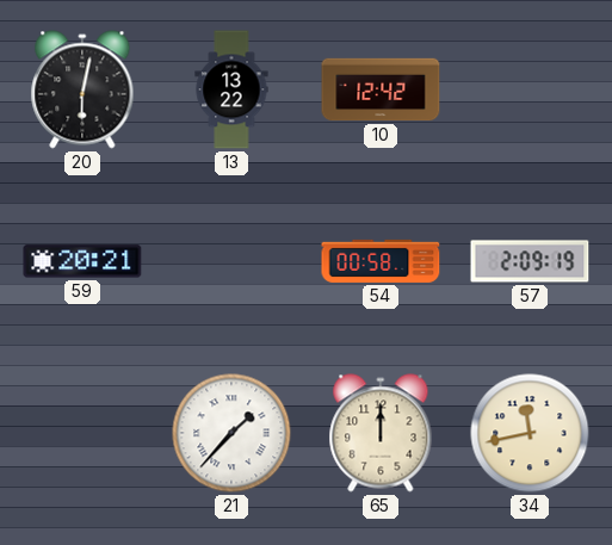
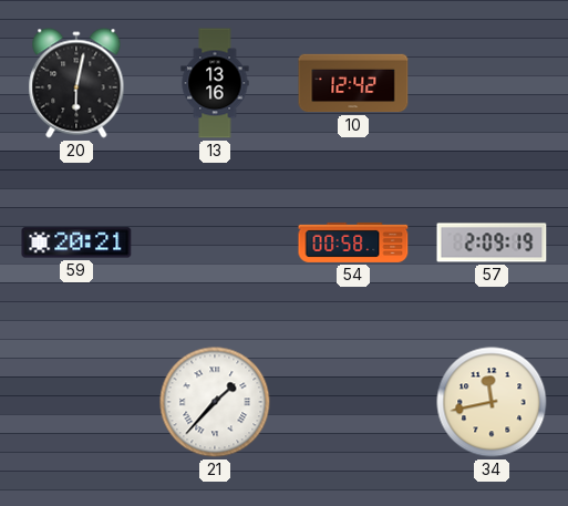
13: 13:22 -> 13:16
65: 12:00 -> none
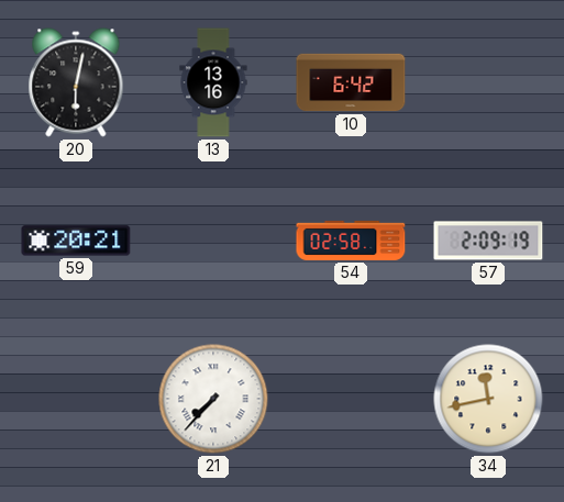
10: 12:42 -> 6:42
54: 00:58 -> 02:58
21: 1:37 -> 7:37
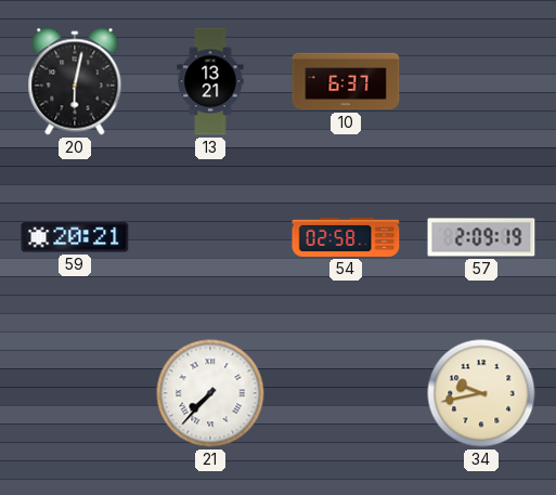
13: 13:16 -> 13:21
10: 6:42 -> 6:37
34: 11:43 -> 9:43
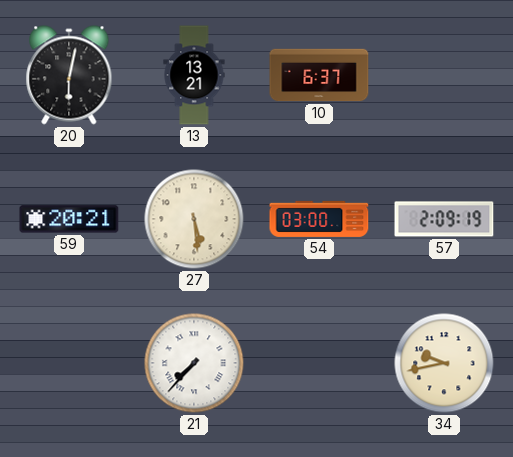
27: none -> 5:29
54: 02:58 -> 03:00
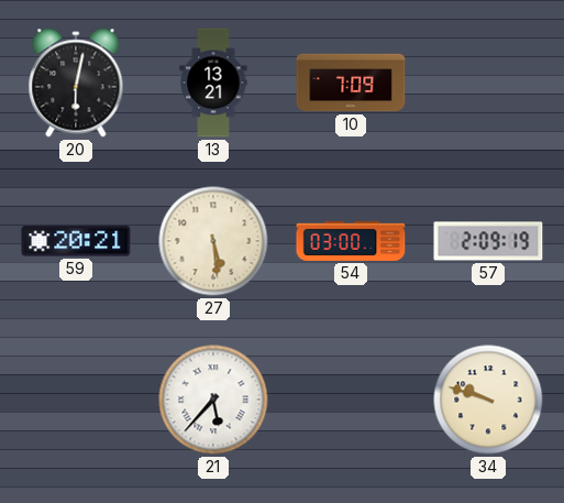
10: 6:37 -> 7:09
21: 7:37 -> 5:37
34: 9:43 -> 9:48
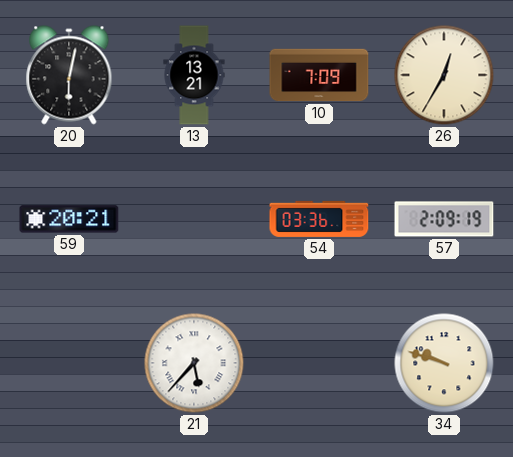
26: none -> 12:35
27: 5:29 -> none
54: 03:00 -> 03:36
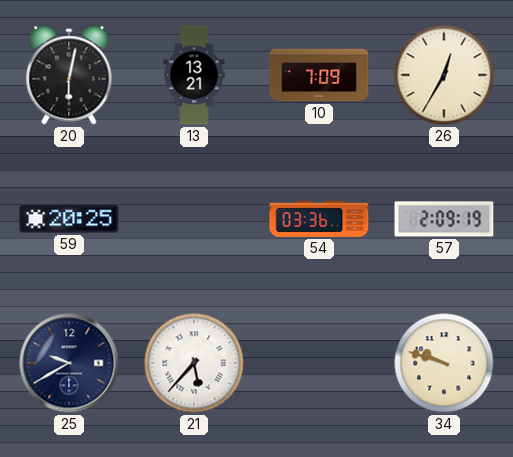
59: 20:21 -> 20:25
25: none -> 9:40
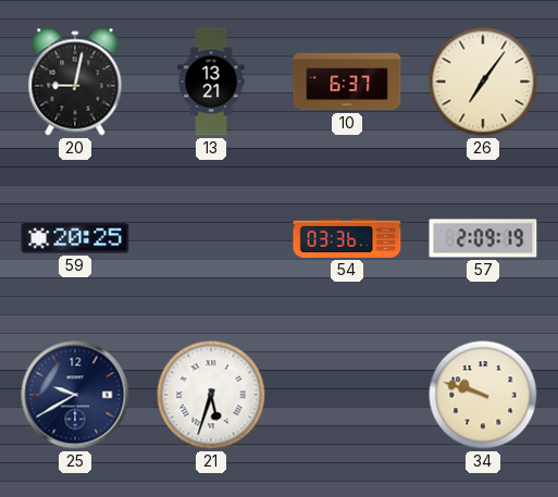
20: 6:02 -> 9:02
10: 7:09 -> 6:37
26: 12:35 -> 7:06
21: 5:37 -> 5:33
